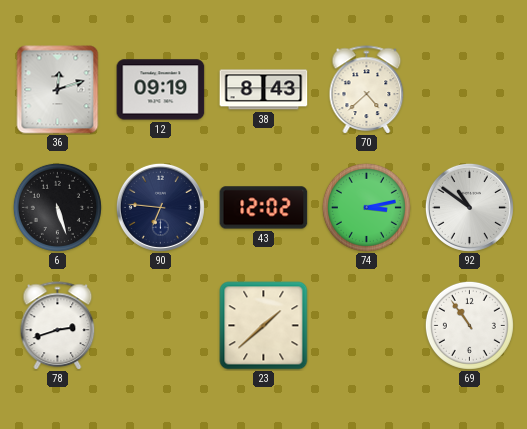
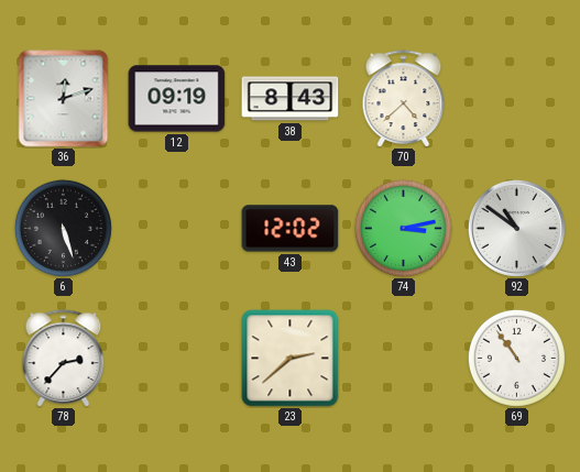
90: 6:46 -> none
78: 2:42 -> 2:37
23: 1:38 -> 2:38
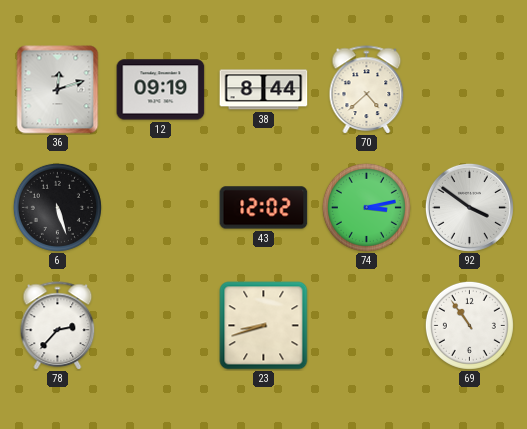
38: 8:43 -> 8:44
92: 10:51 -> 3:51
23: 2:38 -> 8:42
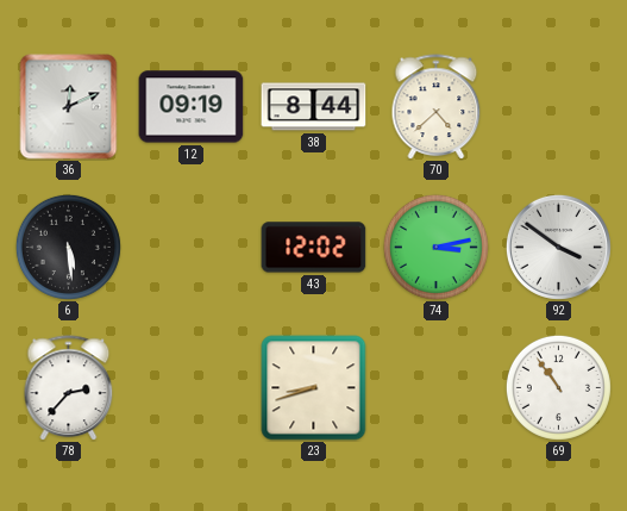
36: 12:12 -> 12:11
6: 5:27 -> 5:29
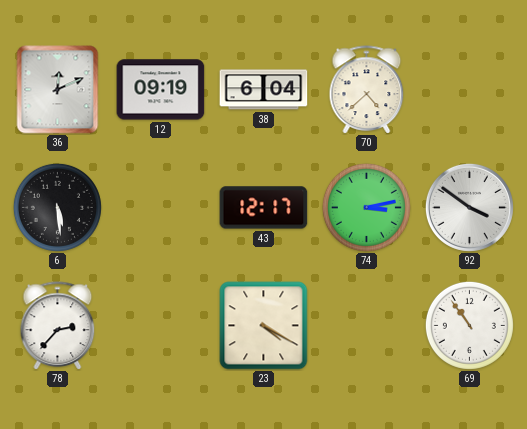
38: 8:44 -> 6:04
43: 12:02 -> 12:17
23: 8:42 -> 4:20
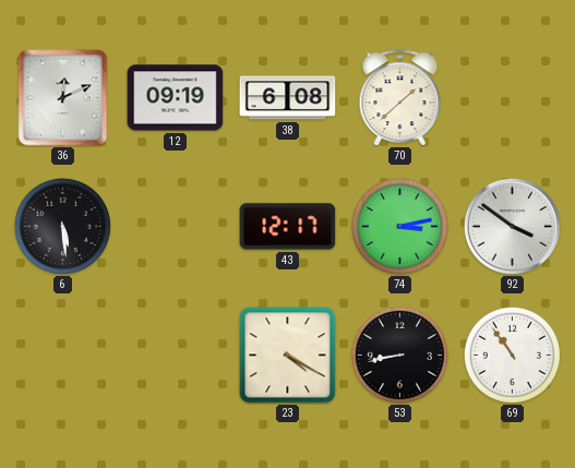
38: 6:04 -> 6:08
70: 4:38 -> 1:38
78: 2:37 -> none
53: none -> 8:43
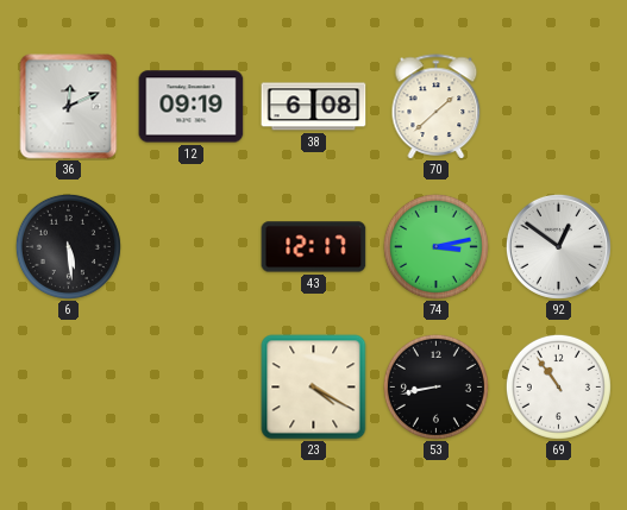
92: 3:51 -> 12:51
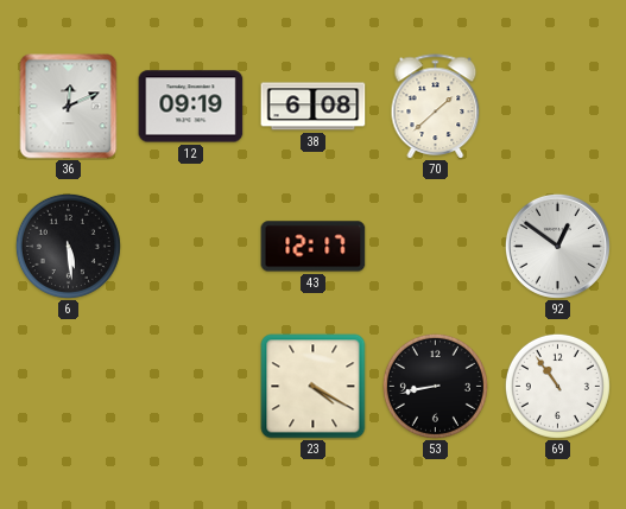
74: 3:13 -> none
